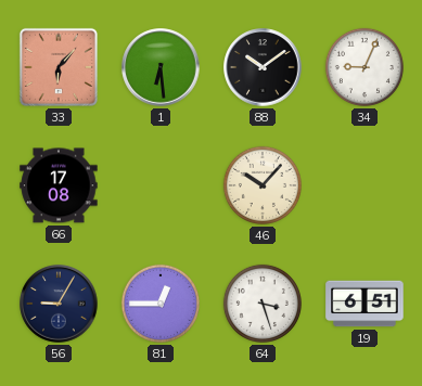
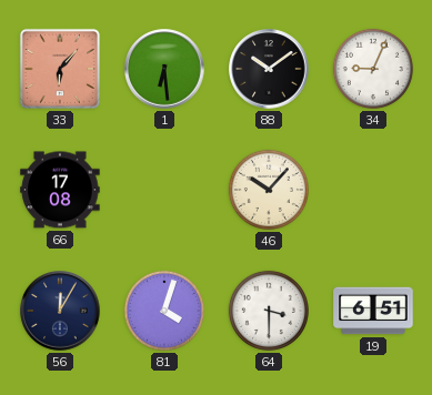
56: 9:05 -> 12:05
81: 12:45 -> 4:03
64: 3:27 -> 3:30
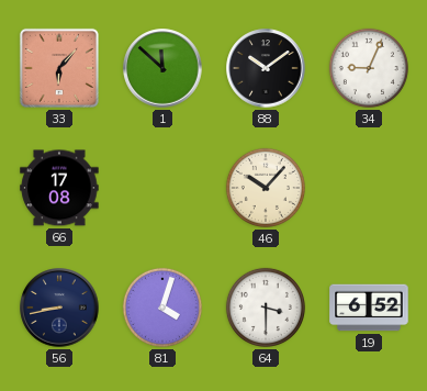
1: 6:29 -> 11:52
56: 12:05 -> 8:43
19: 6:51 -> 6:52
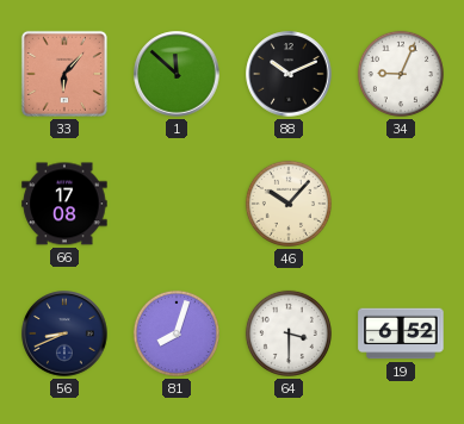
88: 10:09 -> 10:11
56: 8:43 -> 8:41
81: 4:03 -> 8:03
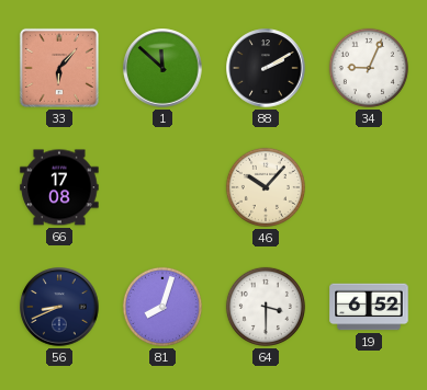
88: 10:11 -> 2:10
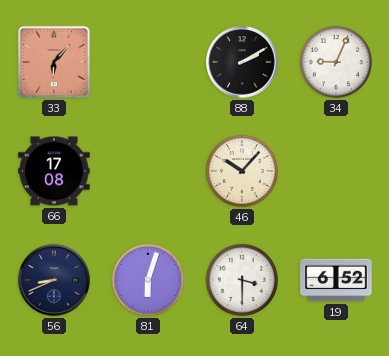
1: 11:52 -> none
81: 8:03 -> 6:03
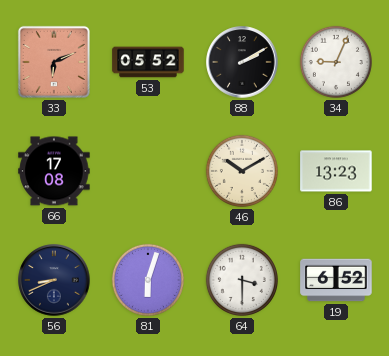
33: 6:07 -> 6:11
53: none -> 05:52
46: 10:07 -> 10:10
86: none -> 13:23
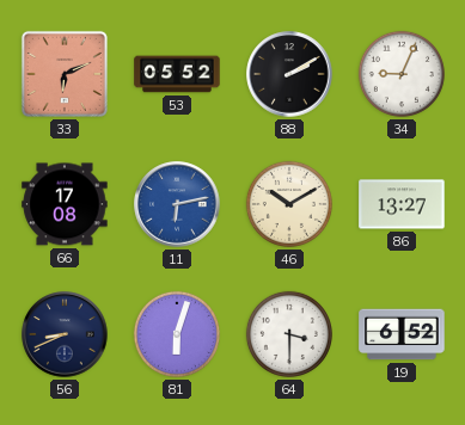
11: none -> 6:13
86: 13:23 -> 13:27
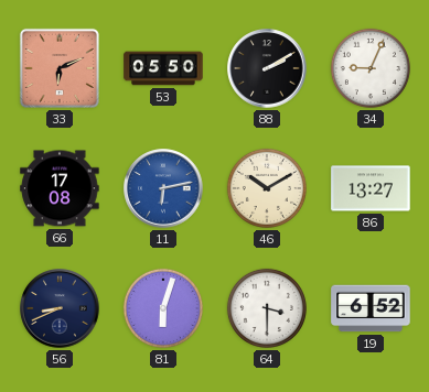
53: 05:52 -> 05:50
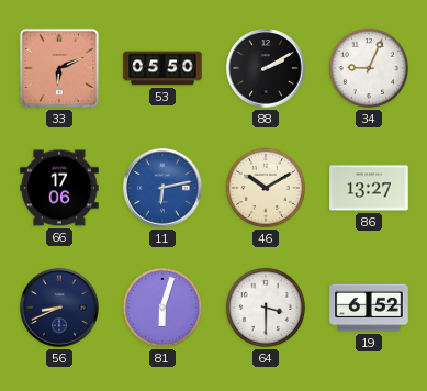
66: 17:08 -> 17:06
